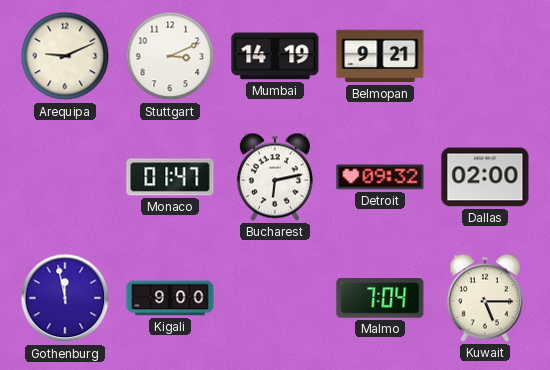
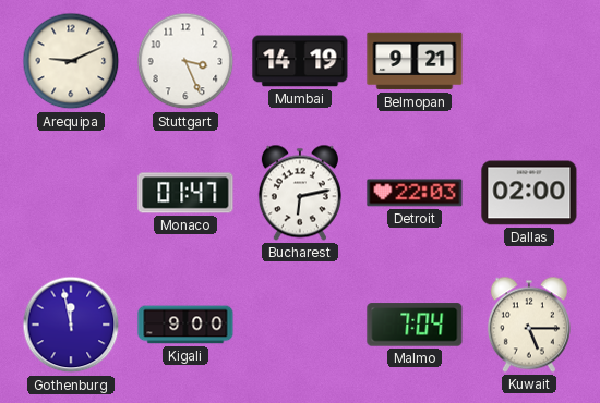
Stuttgart: 3:11 -> 3:26
Detroit: 09:32 -> 22:03
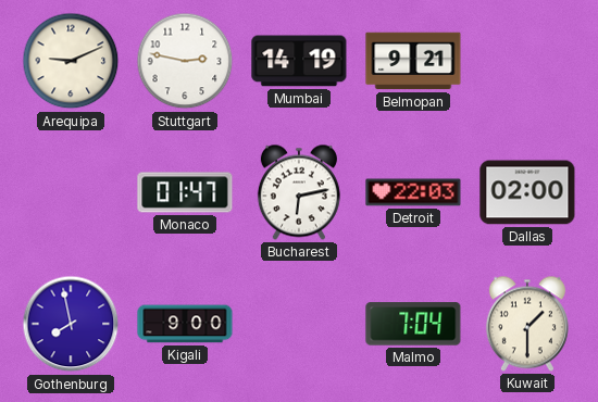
Stuttgart: 3:26 -> 2:47
Gothenburg: 11:58 -> 7:58
Kuwait: 5:15 -> 1:30
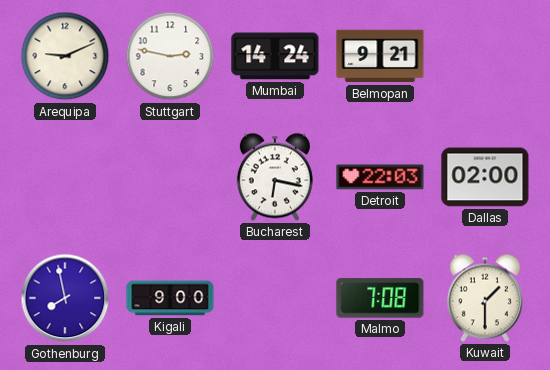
Mumbai: 14:19 -> 14:24
Monaco: 01:47 -> none
Bucharest: 6:13 -> 6:17
Malmo: 7:04 -> 7:08
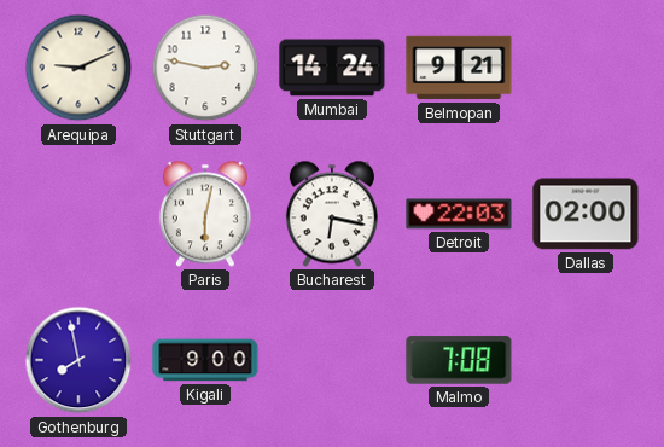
Paris: none -> 6:02
Kuwait: 1:30 -> none
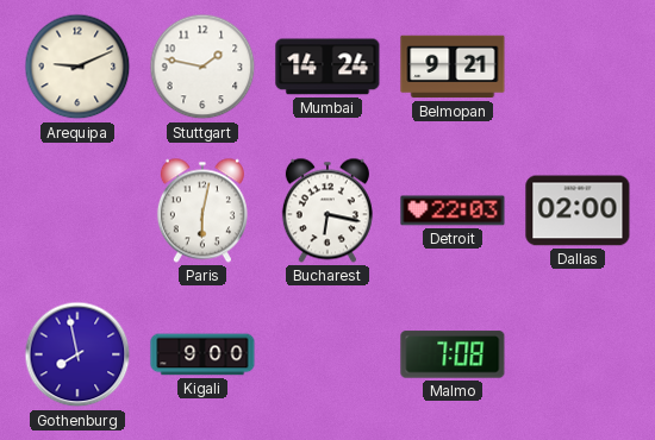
Stuttgart: 2:47 -> 1:47
